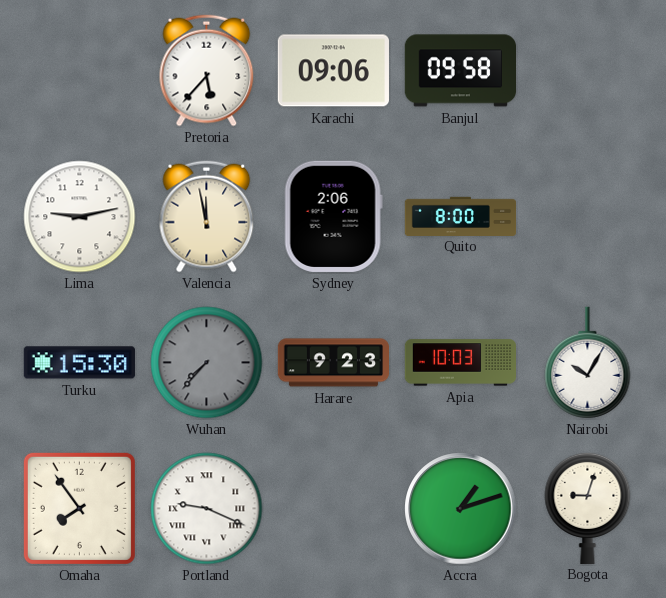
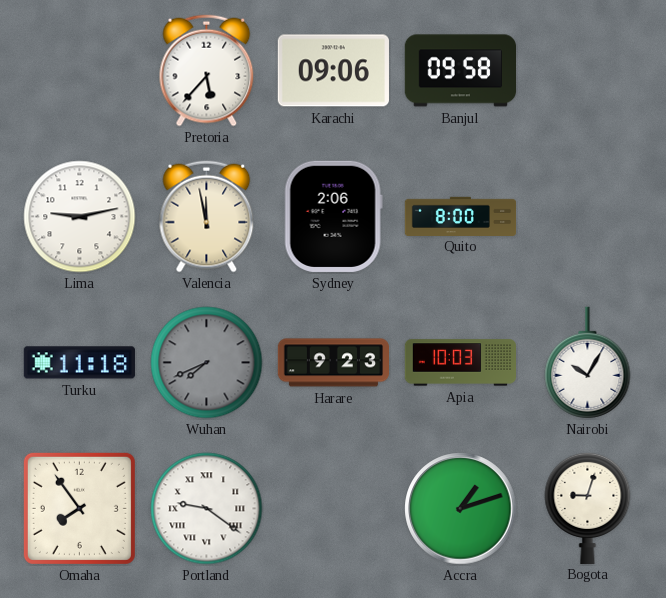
Turku: 15:30 -> 11:18
Wuhan: 7:37 -> 7:41
Portland: 9:19 -> 9:21
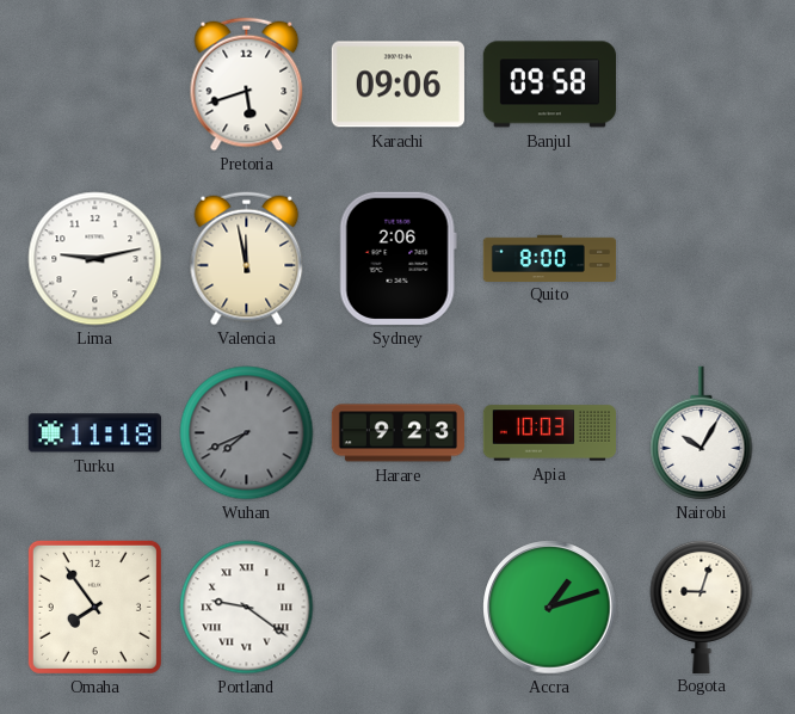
Pretoria: 5:37 -> 5:42
